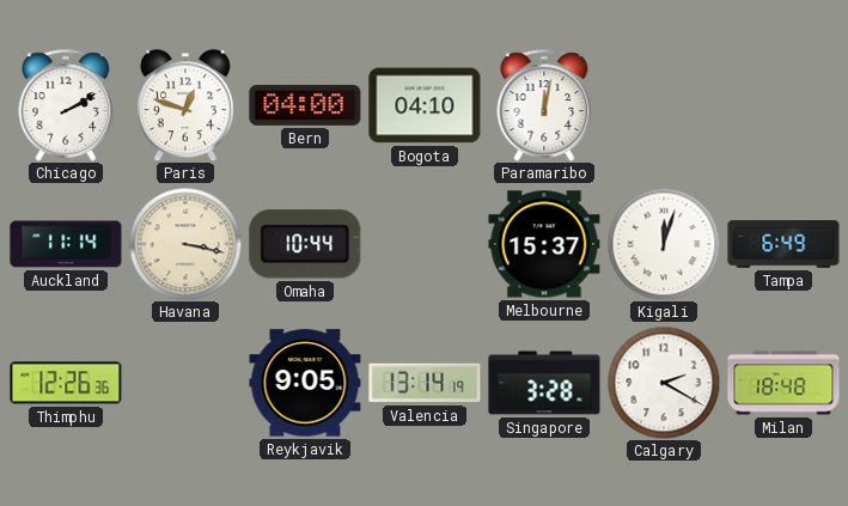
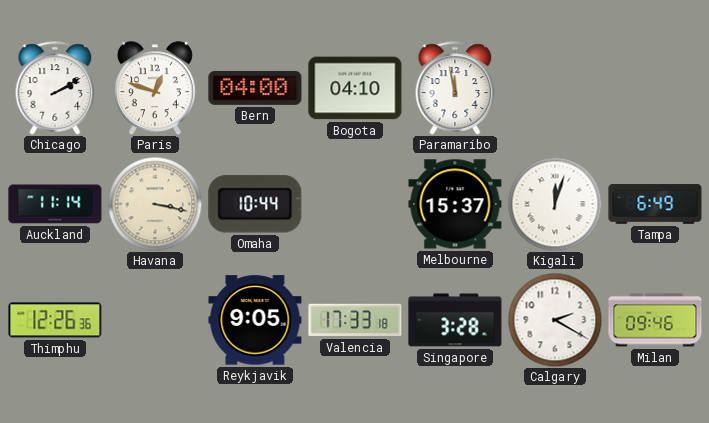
Paramaribo: 12:02 -> 11:58
Valencia: 13:14 -> 17:33
Milan: 18:48 -> 09:46
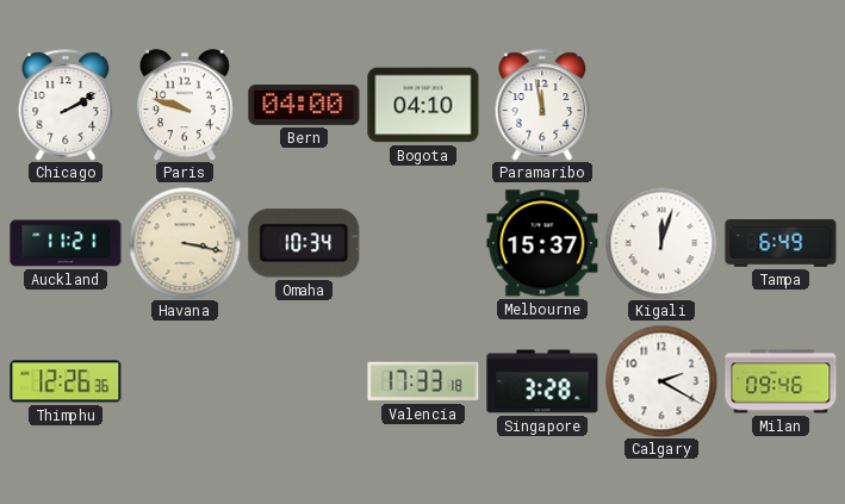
Paris: 12:48 -> 9:48
Auckland: 11:14 -> 11:21
Omaha: 10:44 -> 10:34
Reykjavik: 9:05 -> none
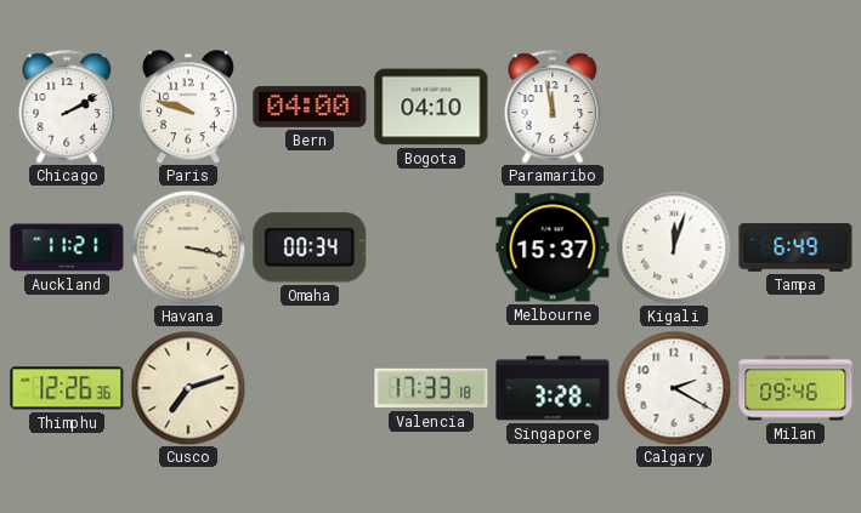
Omaha: 10:34 -> 00:34
Cusco: none -> 7:12
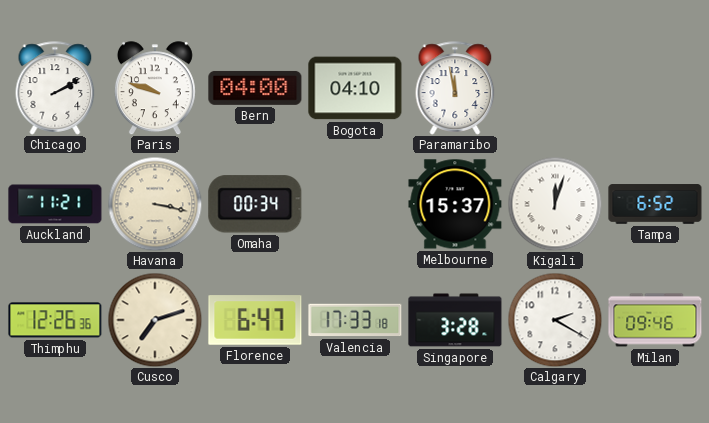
Tampa: 6:49 -> 6:52
Florence: none -> 6:47
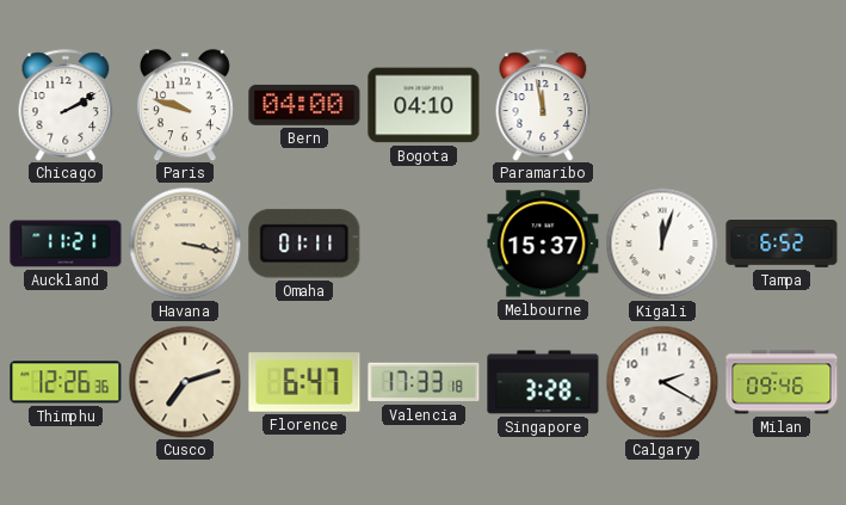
Omaha: 00:34 -> 01:11
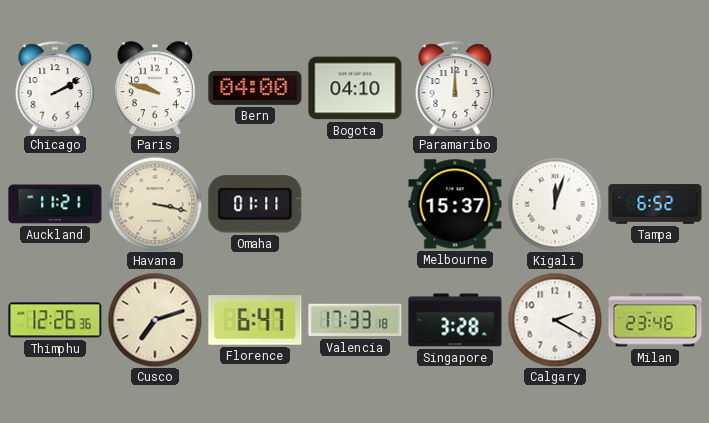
Paramaribo: 11:58 -> 12:00
Milan: 09:46 -> 23:46
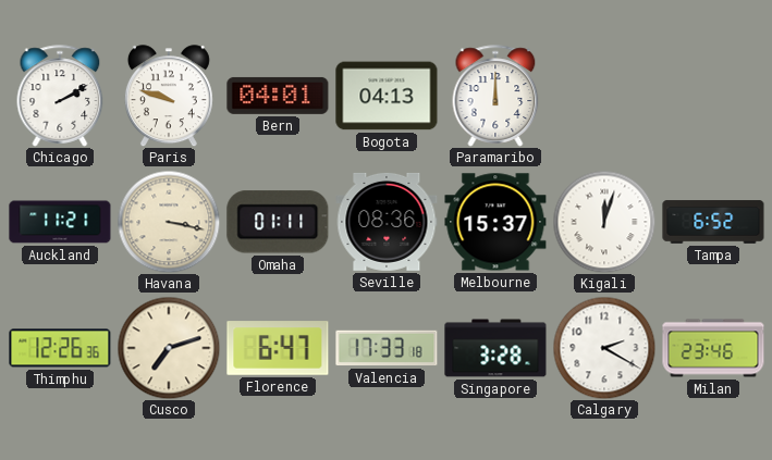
Bern: 04:00 -> 04:01
Bogota: 04:10 -> 04:13
Seville: none -> 08:36
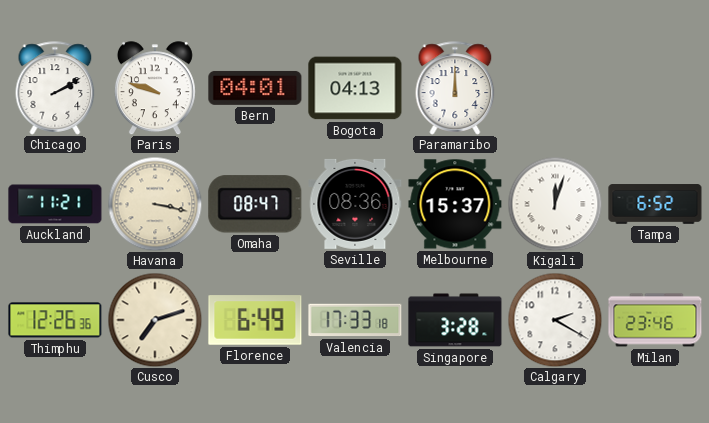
Omaha: 01:11 -> 08:47
Florence: 6:47 -> 6:49
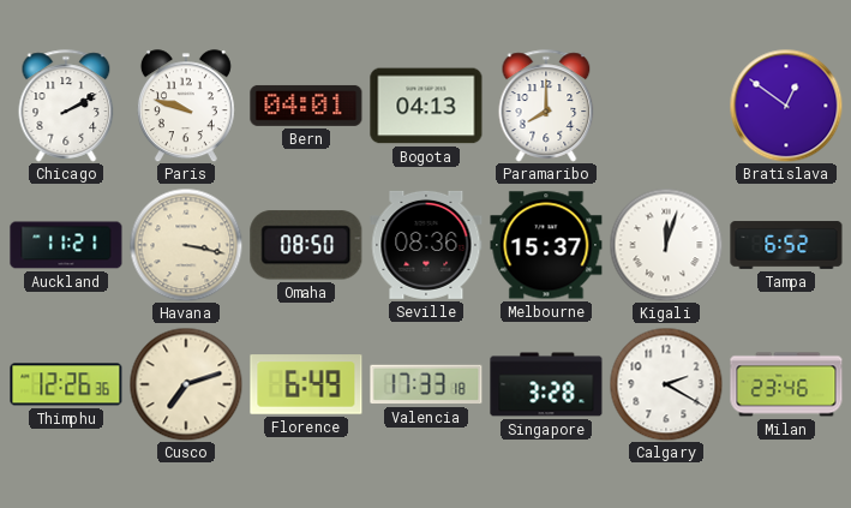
Paramaribo: 12:00 -> 8:00
Bratislava: none -> 12:51
Omaha: 08:47 -> 08:50
